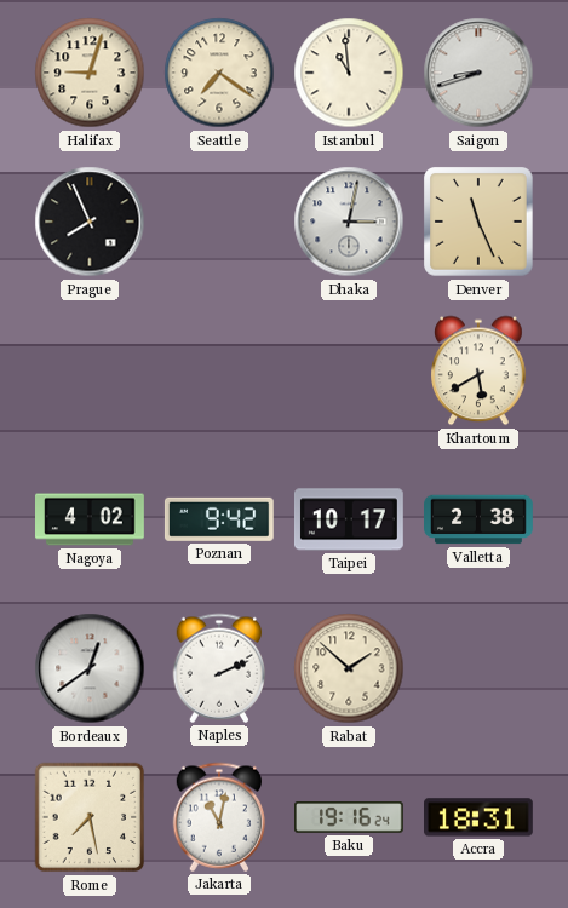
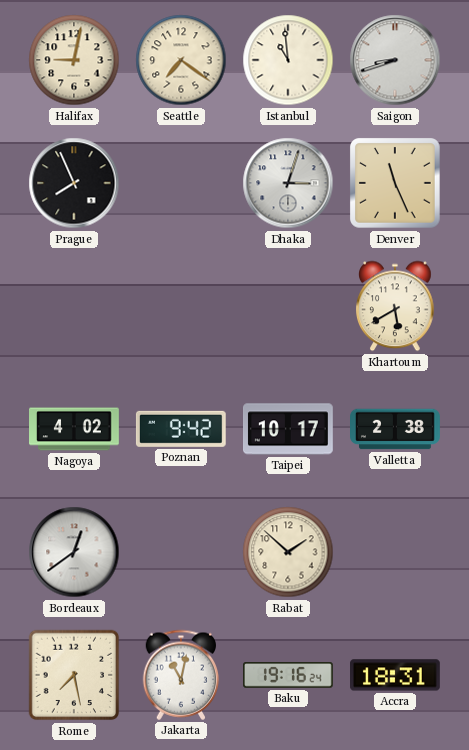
Halifax: 9:03 -> 9:02
Dhaka: 3:02 -> 3:03
Naples: 2:11 -> none
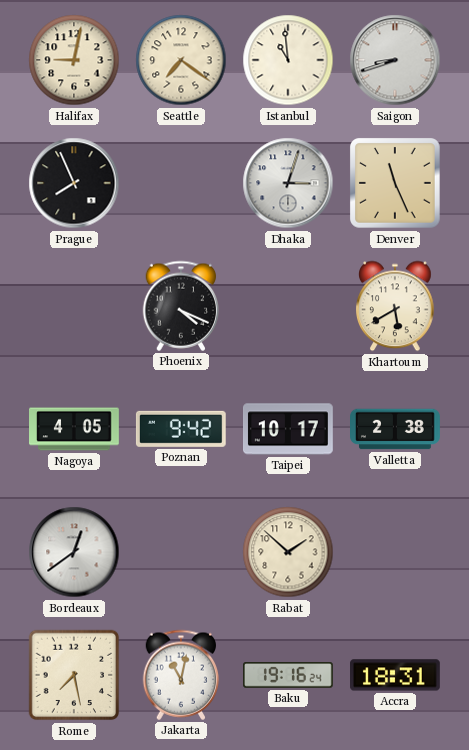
Phoenix: none -> 4:19
Nagoya: 4:02 -> 4:05
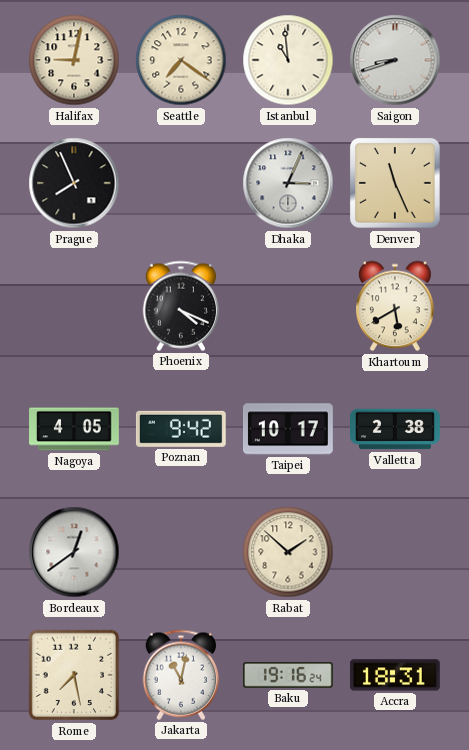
Dhaka: 3:03 -> 3:04
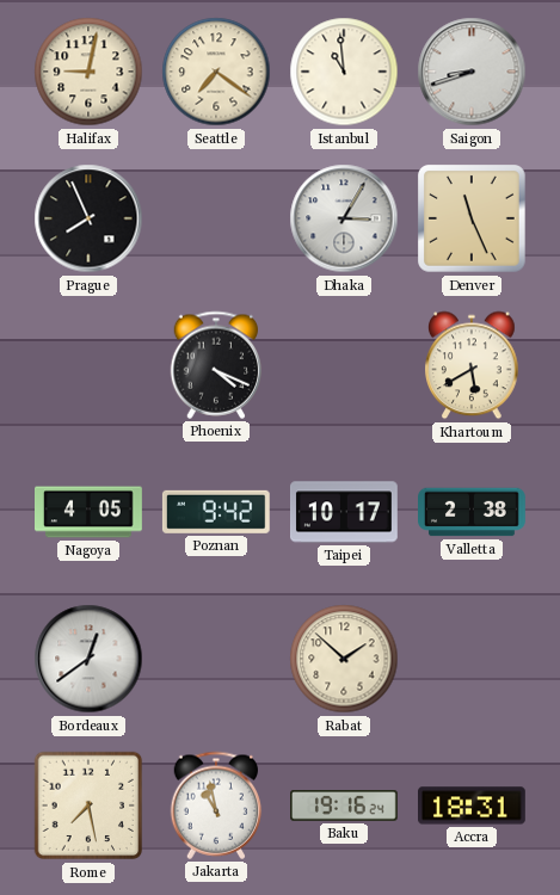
Dhaka: 3:04 -> 3:05
Jakarta: 11:02 -> 10:58
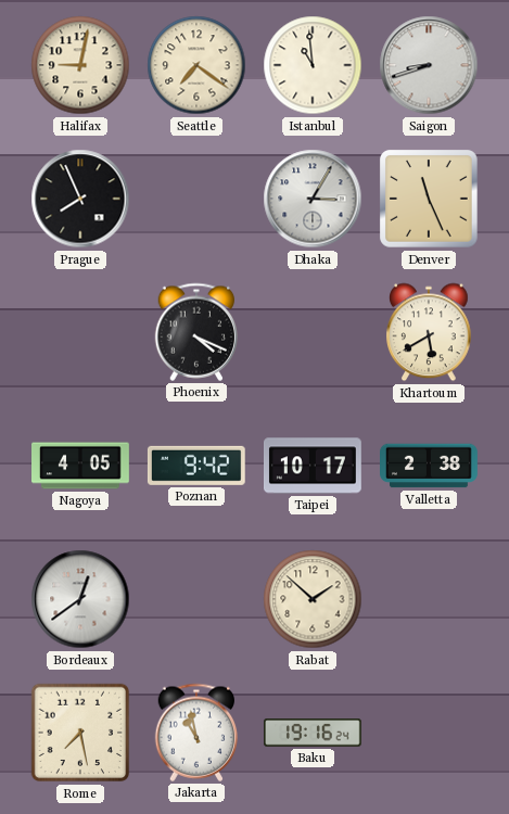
Accra: 18:31 -> none
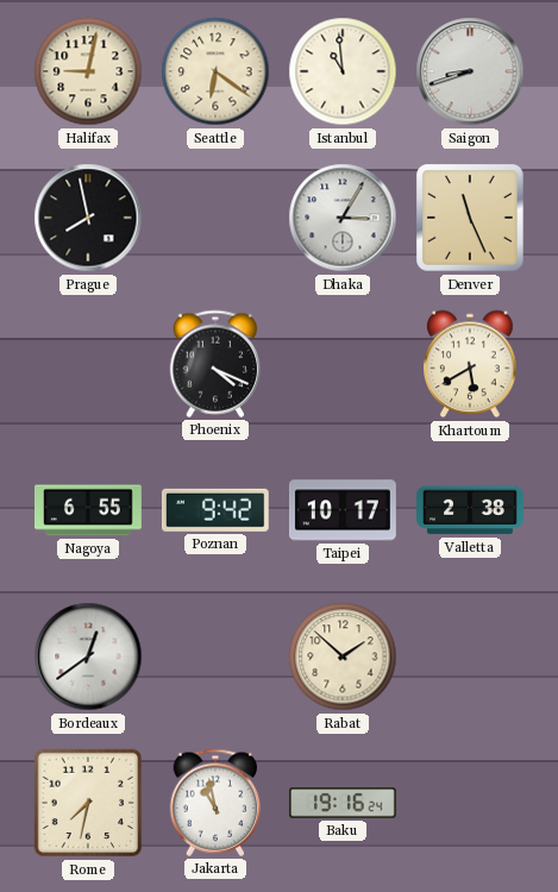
Seattle: 7:21 -> 6:21
Prague: 7:56 -> 7:58
Nagoya: 4:05 -> 6:55
Rome: 7:28 -> 7:32
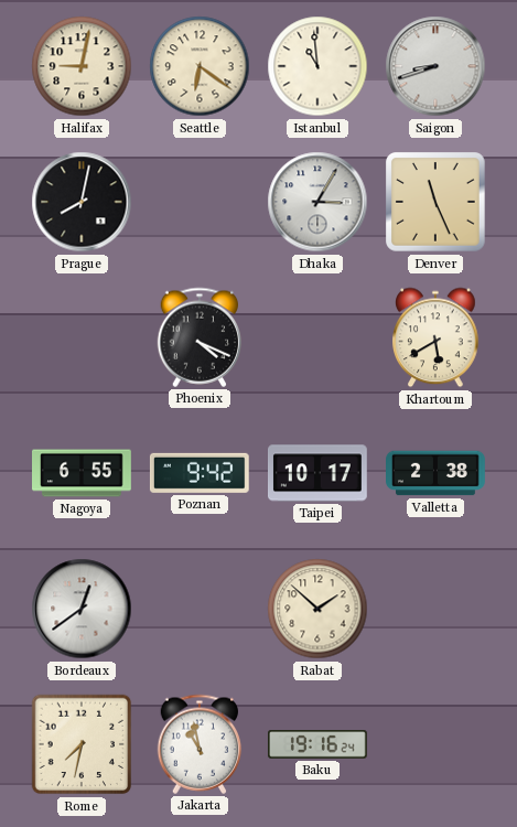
Prague: 7:58 -> 8:02
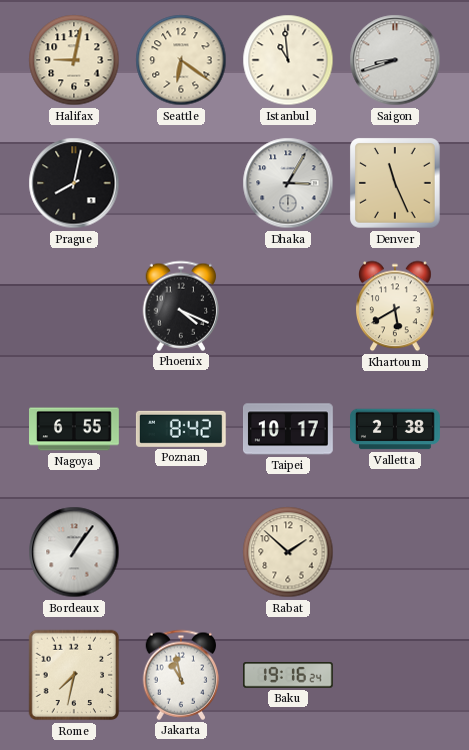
Poznan: 9:42 -> 8:42
Bordeaux: 12:39 -> 1:06
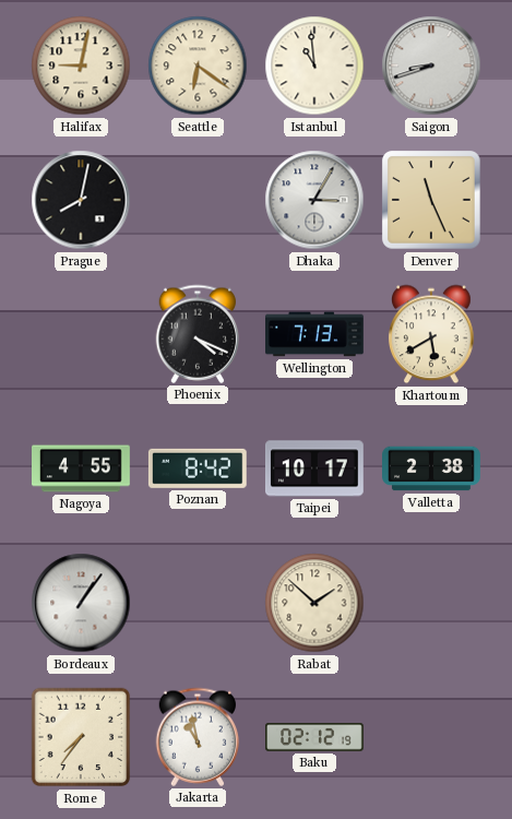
Wellington: none -> 7:13
Nagoya: 6:55 -> 4:55
Rome: 7:32 -> 7:36
Baku: 19:16 -> 02:12
